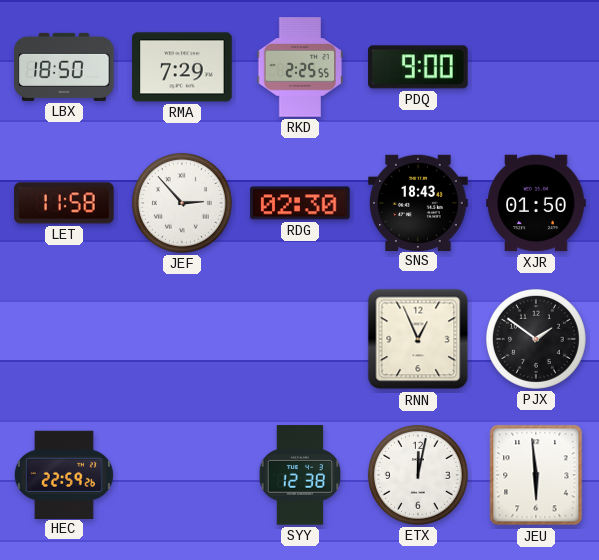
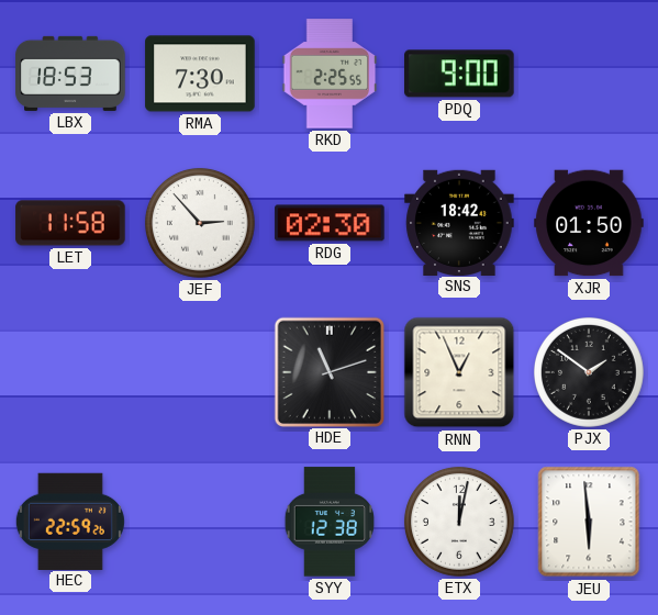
LBX: 18:50 -> 18:53
RMA: 7:29 -> 7:30
SNS: 18:43 -> 18:42
HDE: none -> 11:12
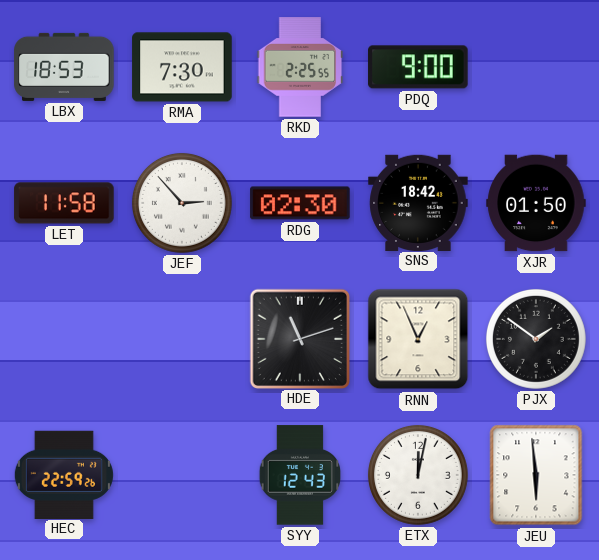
SYY: 12:38 -> 12:43
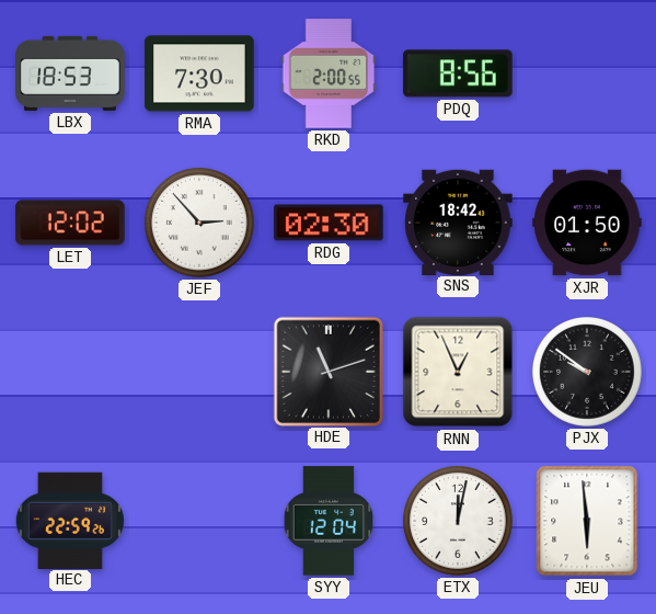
RKD: 2:25 -> 2:00
PDQ: 9:00 -> 8:56
LET: 11:58 -> 12:02
PJX: 1:51 -> 9:51
SYY: 12:43 -> 12:04
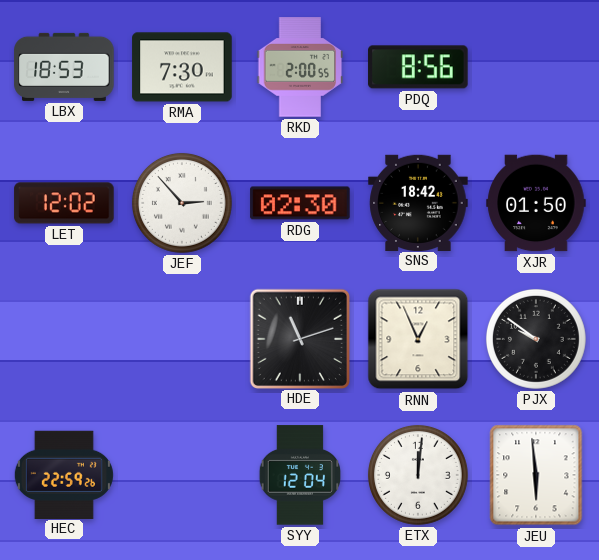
ETX: 12:02 -> 12:01
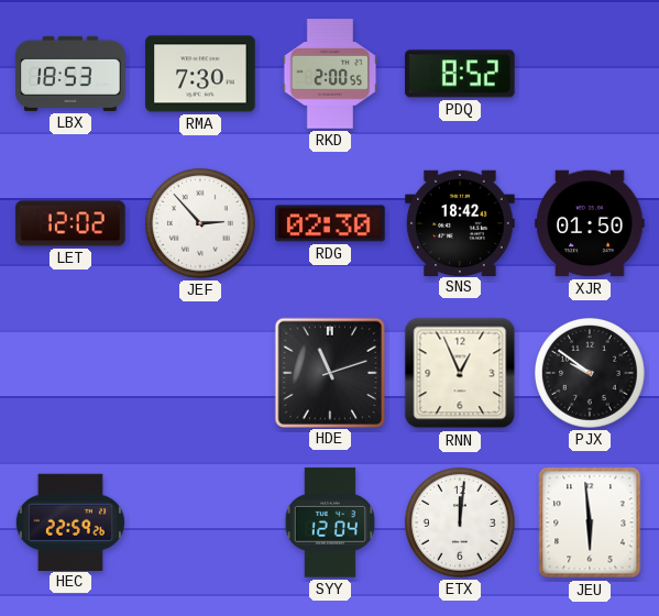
PDQ: 8:56 -> 8:52
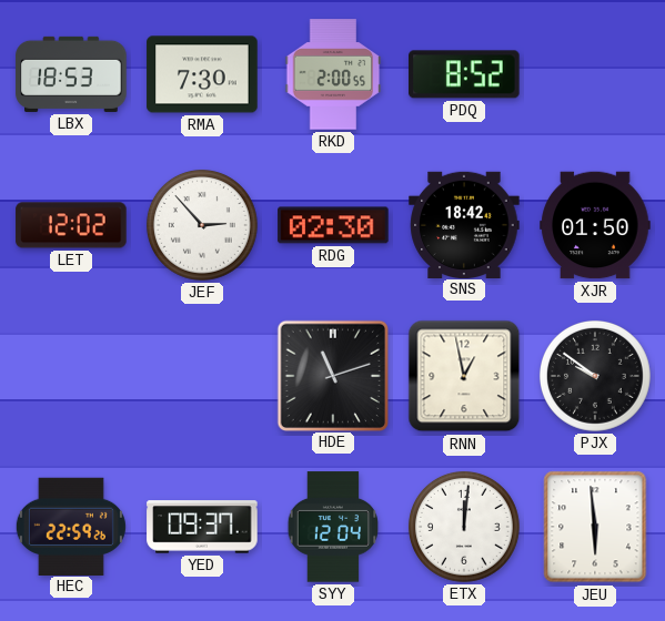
RNN: 12:56 -> 12:58
YED: none -> 09:37
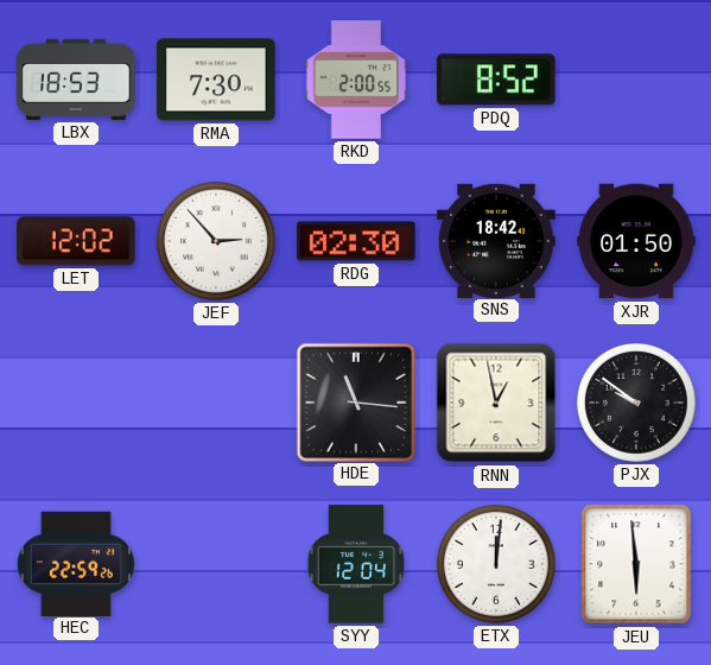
HDE: 11:12 -> 11:16
YED: 09:37 -> none
